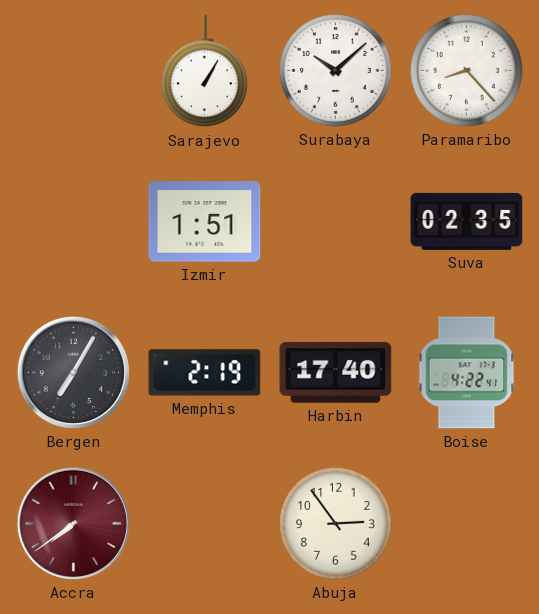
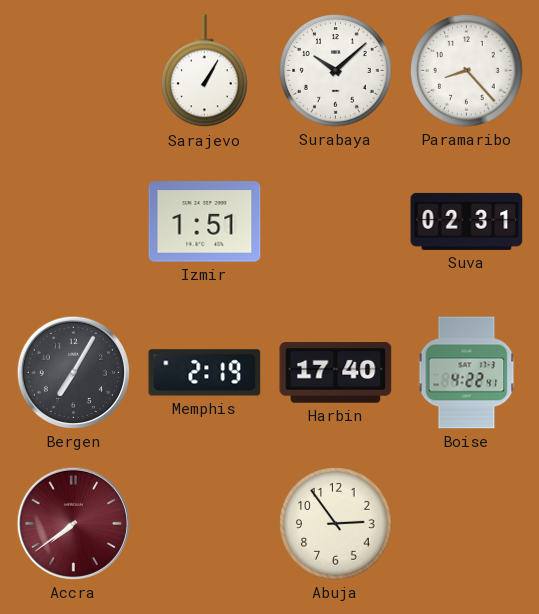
Suva: 02:35 -> 02:31
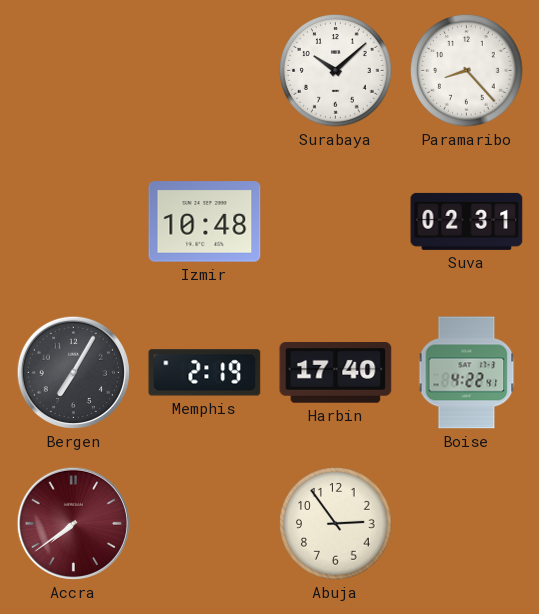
Sarajevo: 1:05 -> none
Izmir: 1:51 -> 10:48
